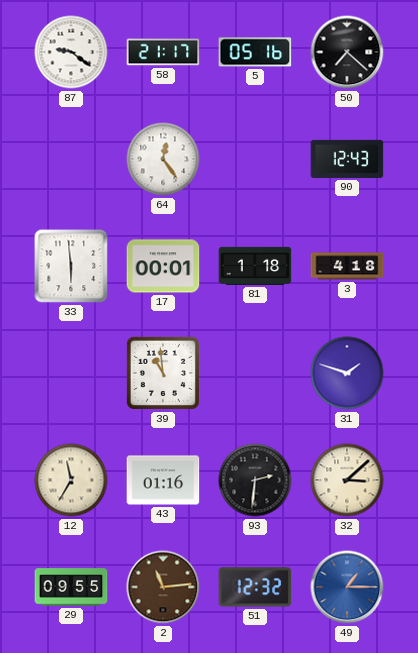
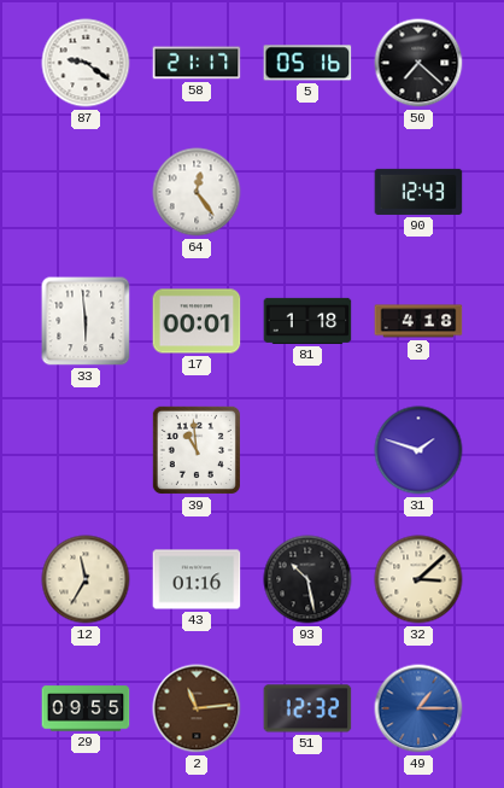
93: 2:31 -> 10:28
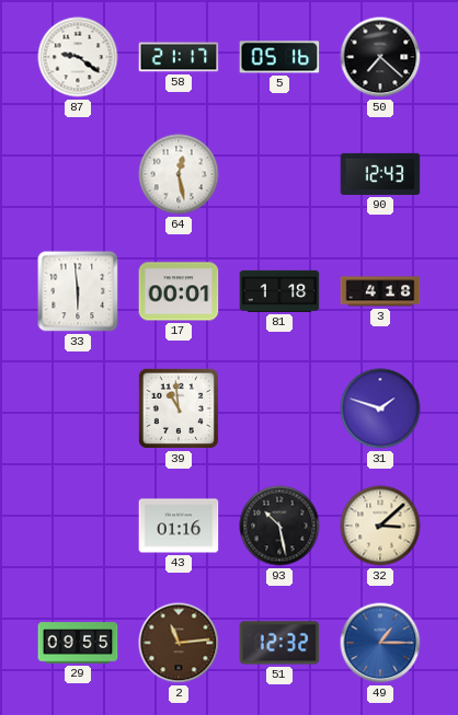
64: 12:24 -> 12:28
12: 11:35 -> none
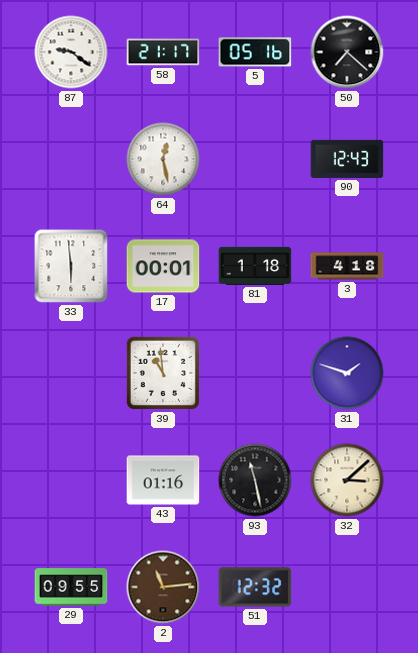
93: 10:28 -> 11:28
49: 1:15 -> none
